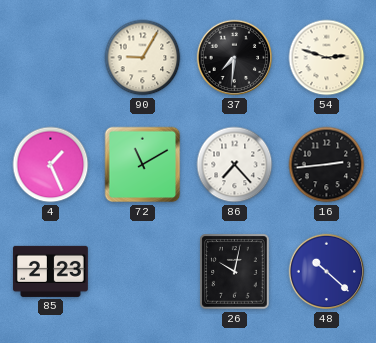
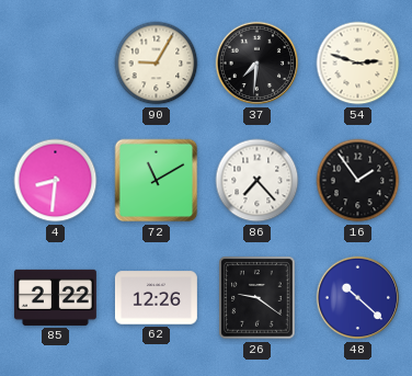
4: 1:26 -> 8:31
16: 2:44 -> 1:54
85: 2:23 -> 2:22
62: none -> 12:26
26: 10:02 -> 9:21
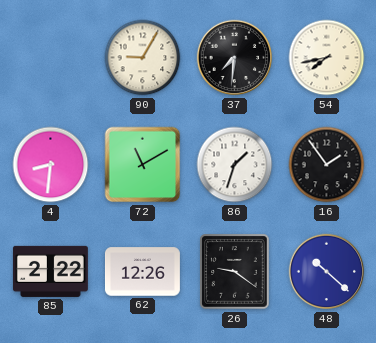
54: 2:48 -> 7:43
86: 7:23 -> 1:33
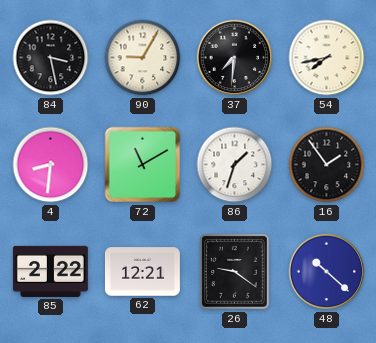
84: none -> 3:28
62: 12:26 -> 12:21
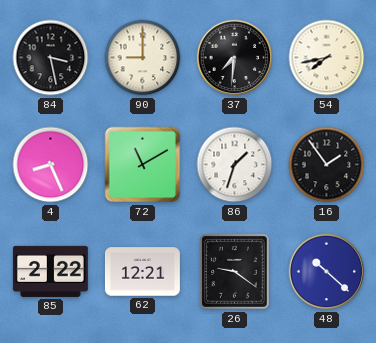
90: 9:05 -> 9:00
4: 8:31 -> 8:26
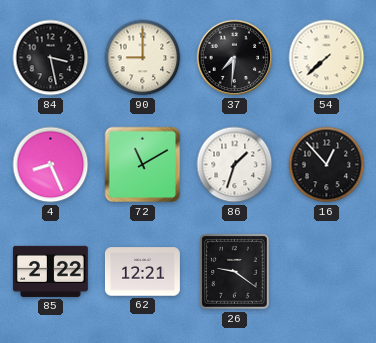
54: 7:43 -> 7:38
16: 1:54 -> 12:53
48: 10:22 -> none
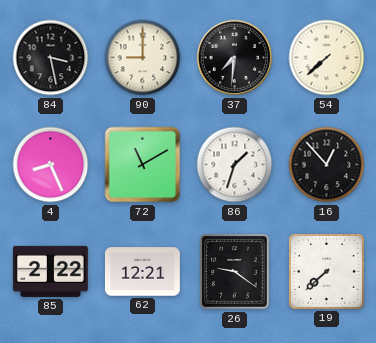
19: none -> 7:38
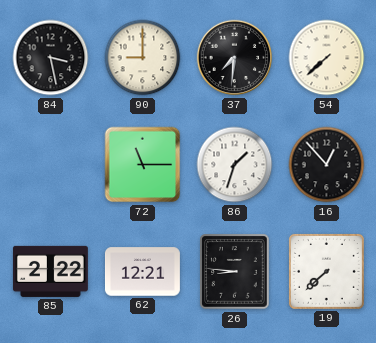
4: 8:26 -> none
72: 11:10 -> 11:15
26: 9:21 -> 8:46
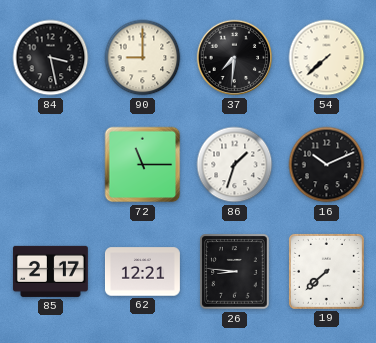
16: 12:53 -> 10:11
85: 2:22 -> 2:17
